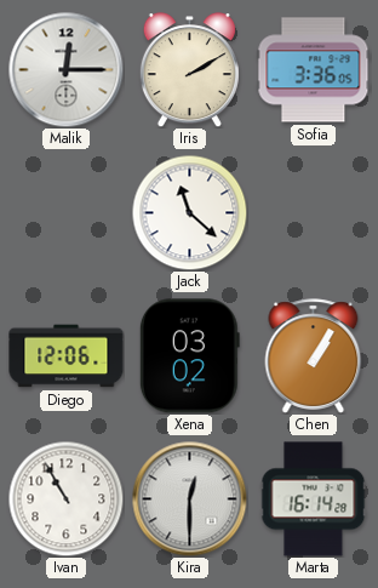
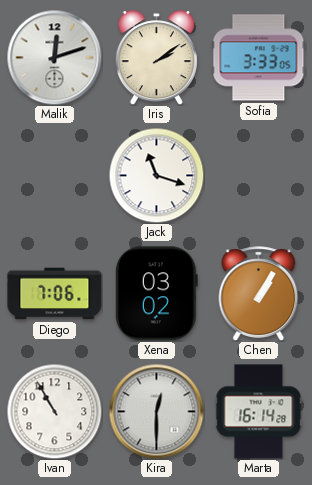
Malik: 12:15 -> 12:12
Iris: 2:10 -> 2:09
Sofia: 3:36 -> 3:33
Jack: 11:22 -> 11:18
Diego: 12:06 -> 7:06
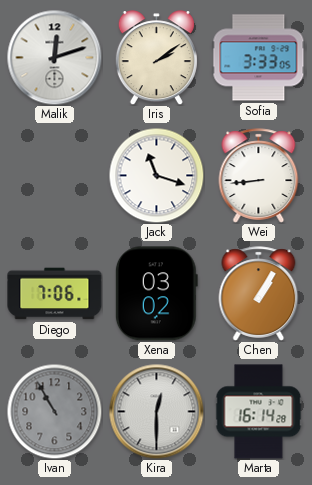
Wei: none -> 8:44
Ivan dial: white -> grey
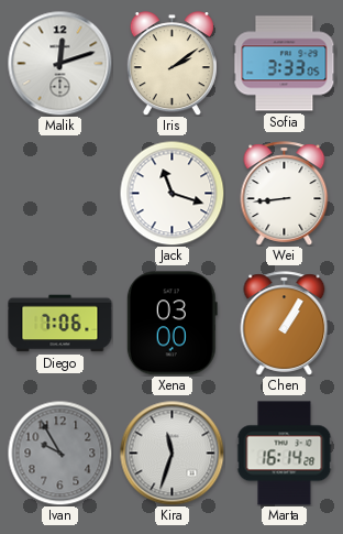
Xena: 03:02 -> 03:00
Ivan: 10:55 -> 9:55
Kira: 12:30 -> 11:33
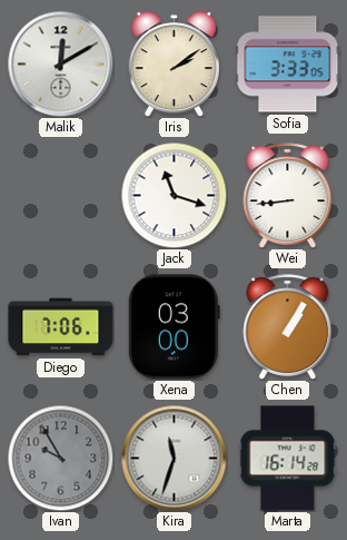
Malik: 12:12 -> 12:10
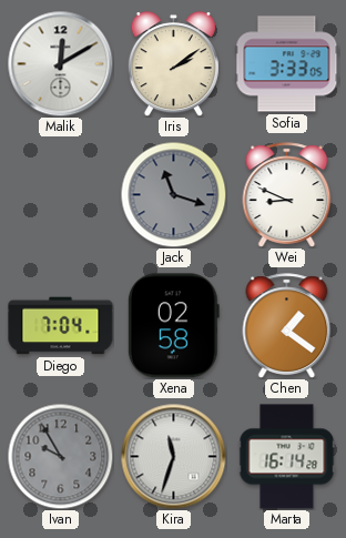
Jack dial: white -> grey
Wei: 8:44 -> 8:49
Diego: 7:06 -> 7:04
Xena: 03:00 -> 02:58
Chen: 1:05 -> 1:21
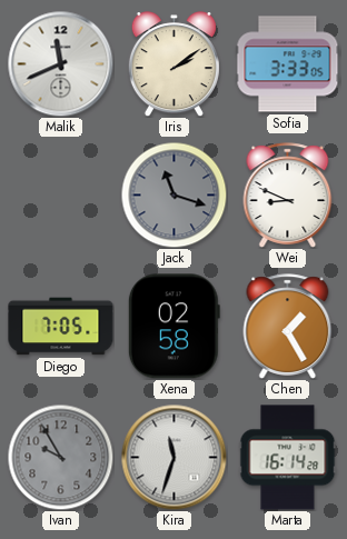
Malik: 12:10 -> 11:41
Diego: 7:04 -> 7:05
Chen: 1:21 -> 1:25
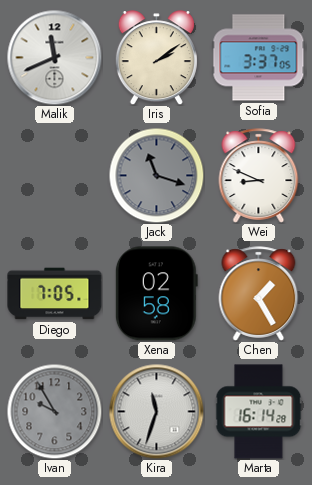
Sofia: 3:33 -> 3:37
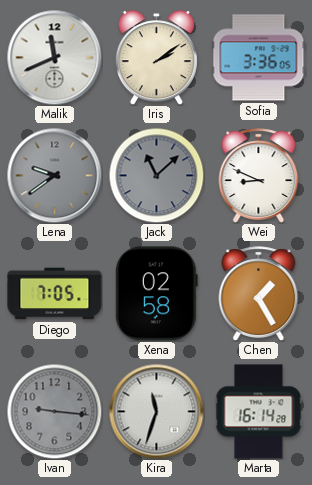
Sofia: 3:37 -> 3:36
Lena: none -> 9:39
Jack: 11:18 -> 11:08
Ivan: 9:55 -> 9:16
